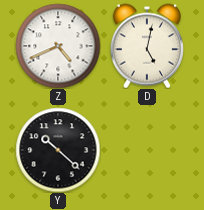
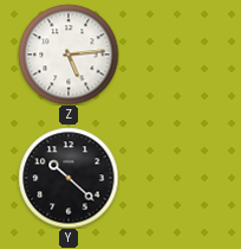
Z: 4:41 -> 5:14
D: 5:02 -> none
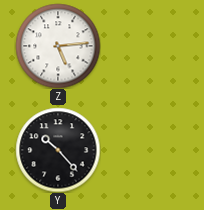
Y: 10:22 -> 10:23
